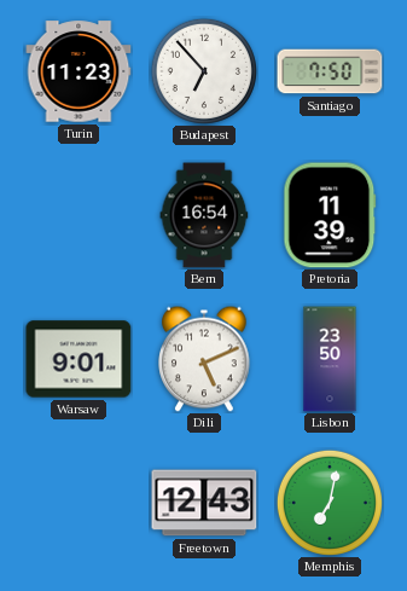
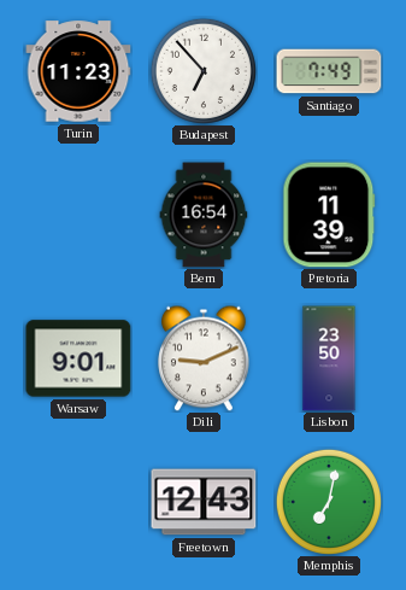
Santiago: 7:50 -> 7:49
Dili: 5:11 -> 9:11
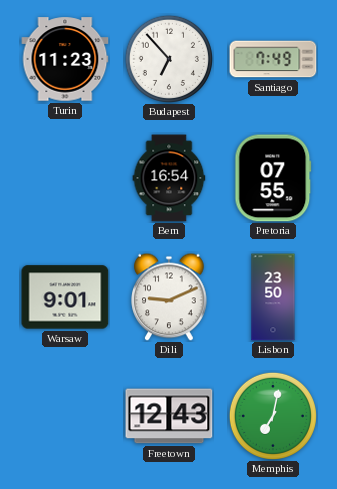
Pretoria: 11:39 -> 07:55
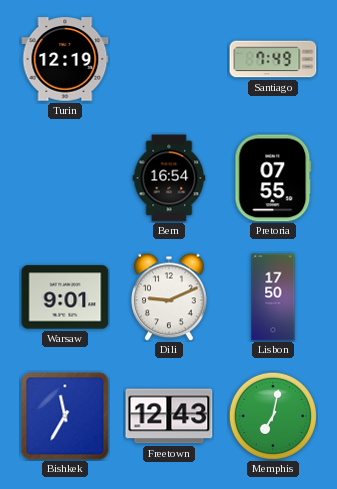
Turin: 11:23 -> 12:19
Budapest: 6:53 -> none
Lisbon: 23:50 -> 17:50
Bishkek: none -> 11:35
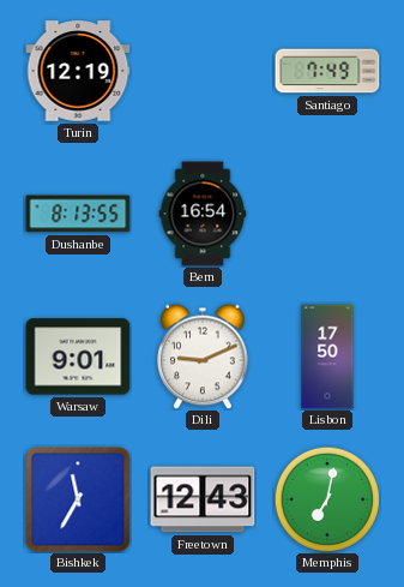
Dushanbe: none -> 8:13
Pretoria: 07:55 -> none
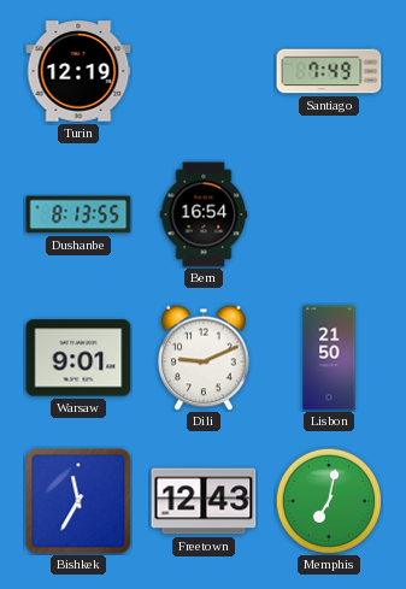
Lisbon: 17:50 -> 21:50
